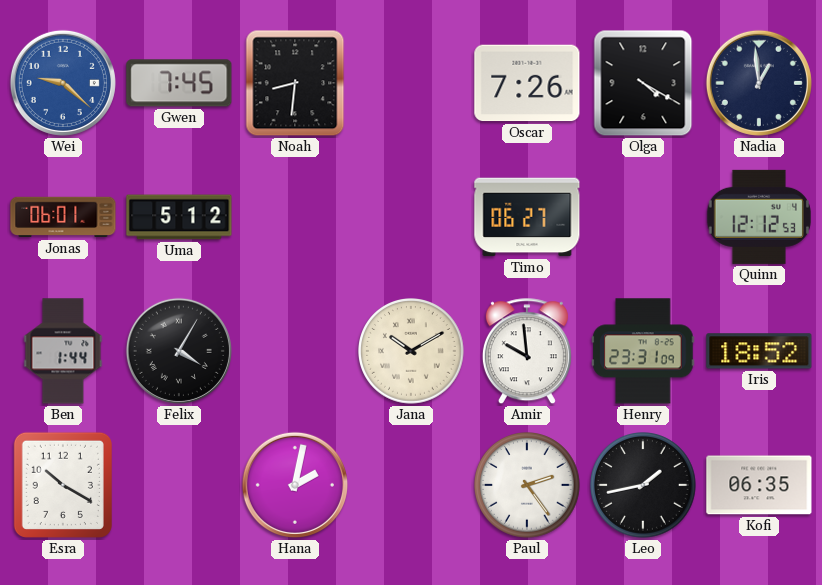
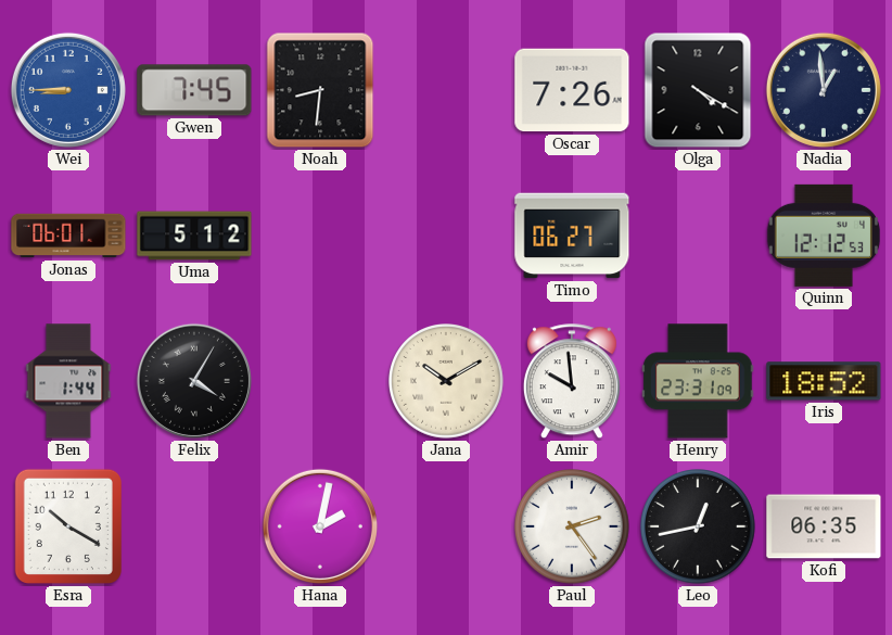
Wei: 9:22 -> 8:45
Leo: 1:43 -> 12:43
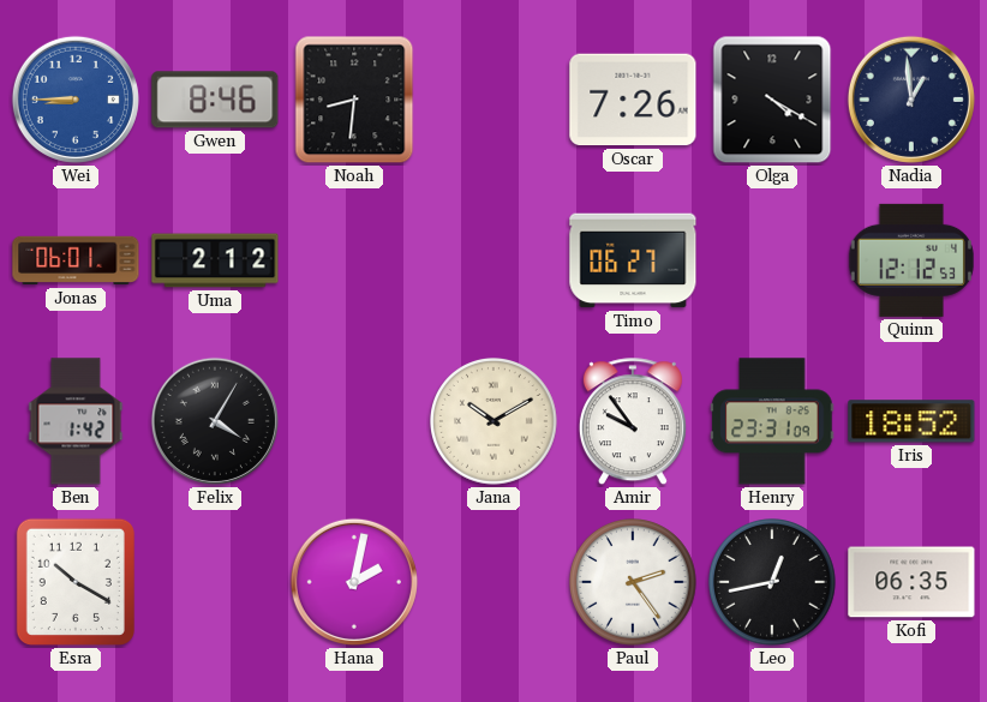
Gwen: 7:45 -> 8:46
Uma: 5:12 -> 2:12
Ben: 1:44 -> 1:42
Amir: 9:59 -> 9:54
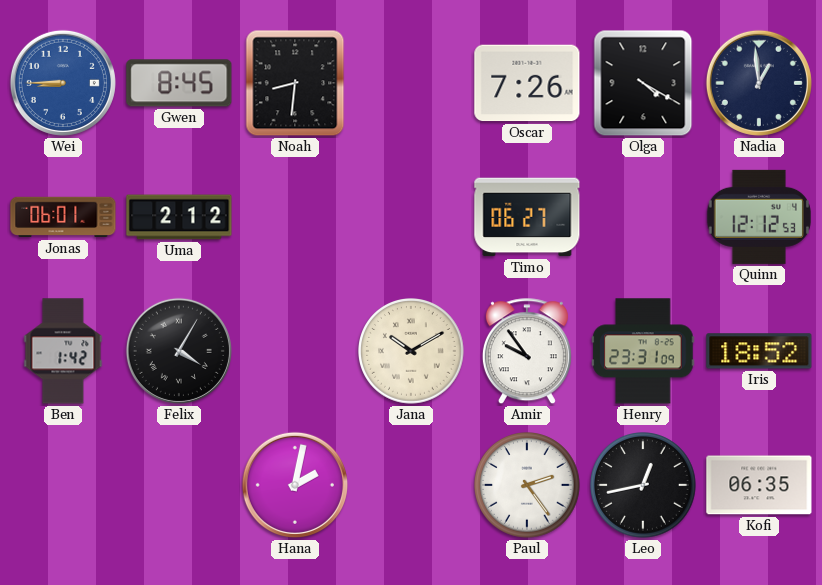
Gwen: 8:46 -> 8:45
Esra: 10:20 -> none
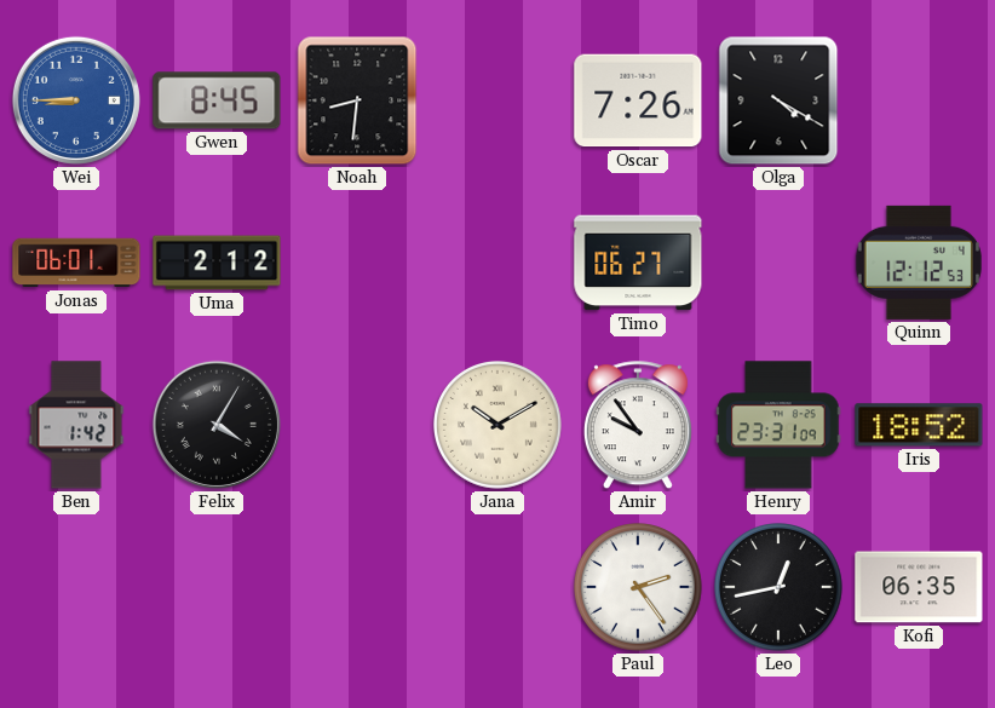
Nadia: 12:59 -> none
Hana: 2:02 -> none
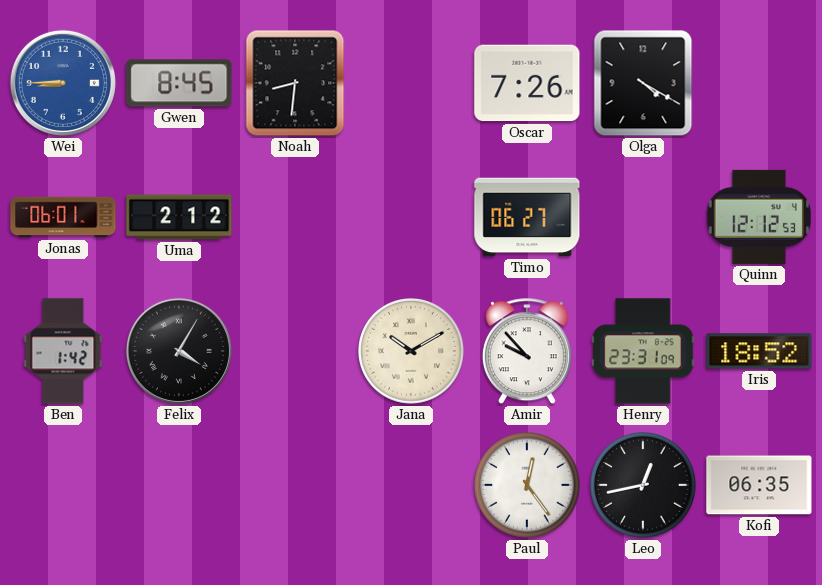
Amir: 9:54 -> 9:53
Paul: 2:24 -> 12:24
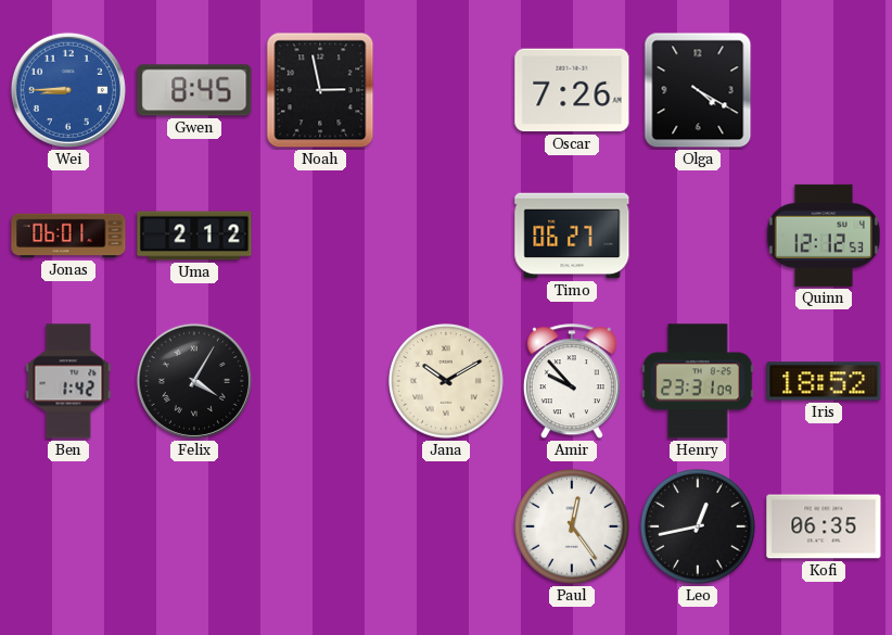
Noah: 8:31 -> 2:58
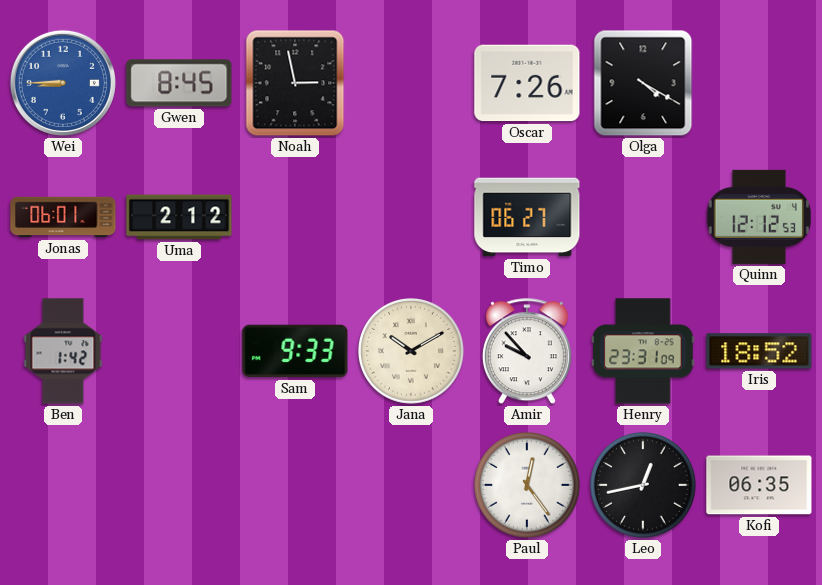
Felix: 4:05 -> none
Sam: none -> 9:33
